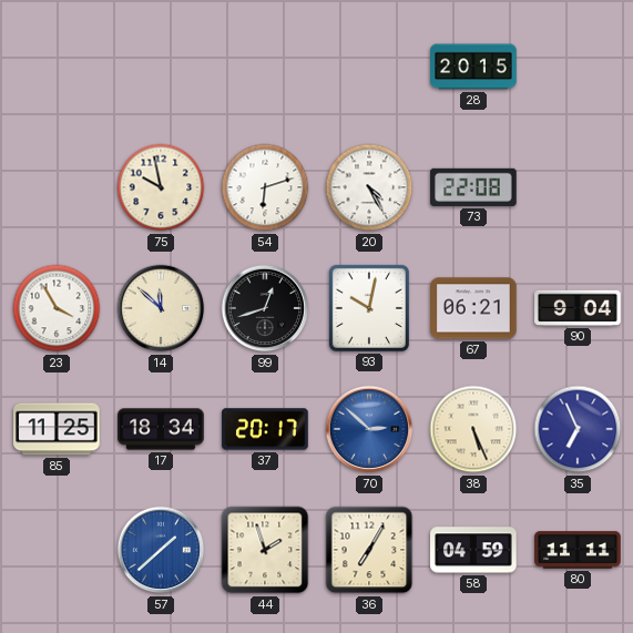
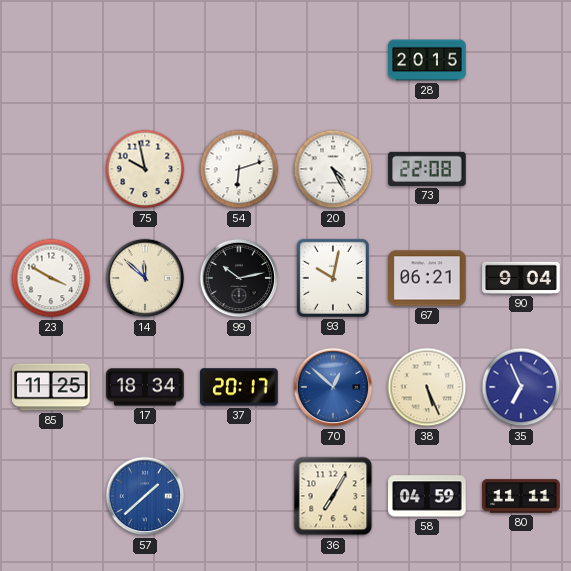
23: 3:55 -> 3:50
99: 12:42 -> 10:13
70: 2:52 -> 12:52
44: 1:57 -> none
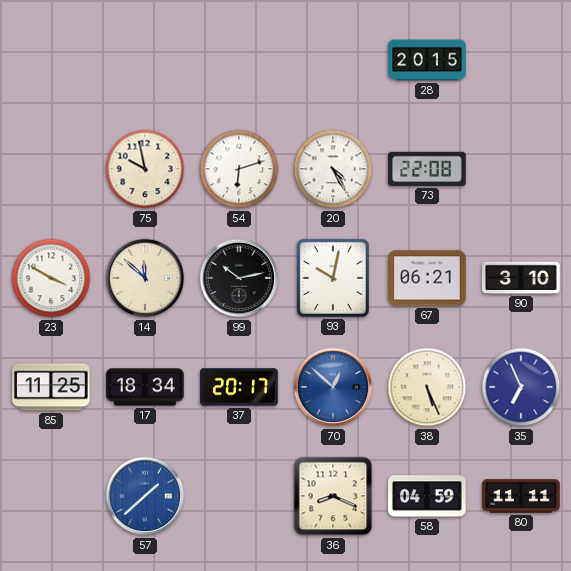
90: 9:04 -> 3:10
36: 7:05 -> 8:19
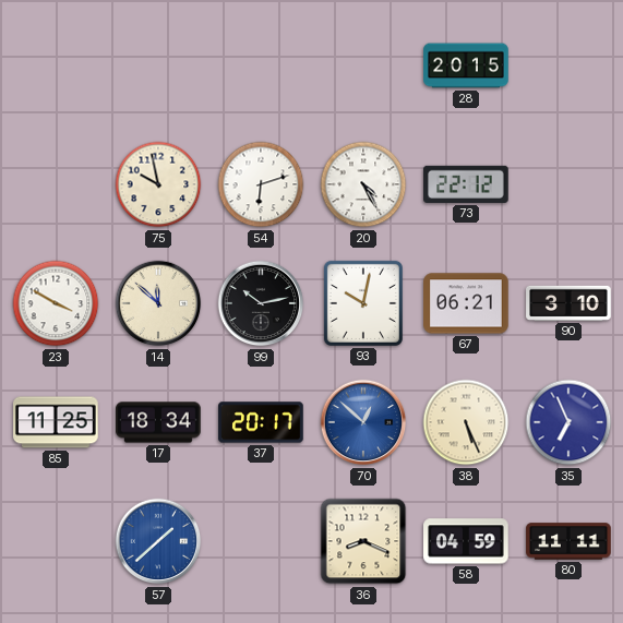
73: 22:08 -> 22:12
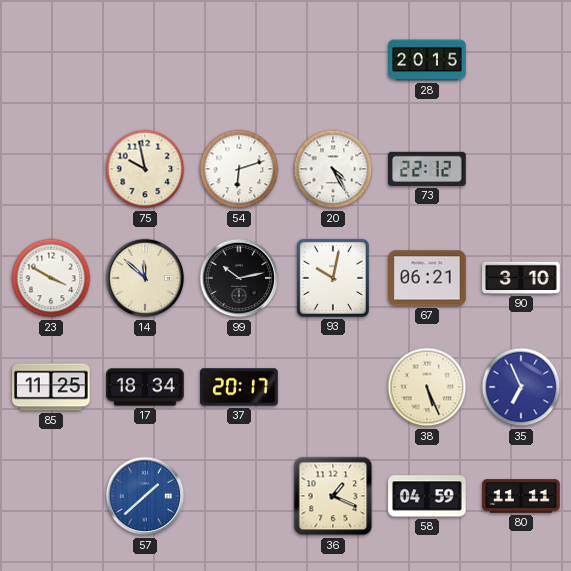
70: 12:52 -> none
36: 8:19 -> 1:19
